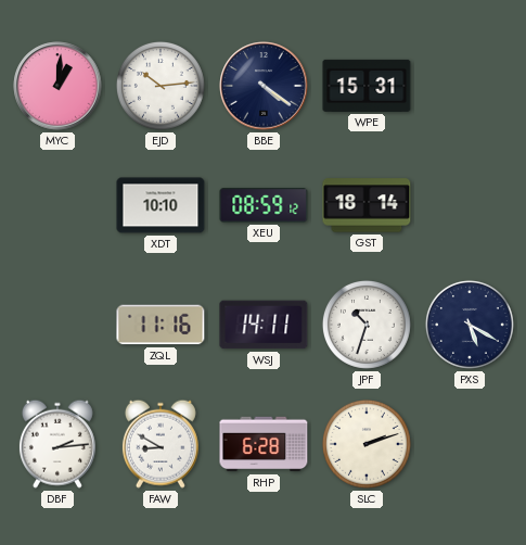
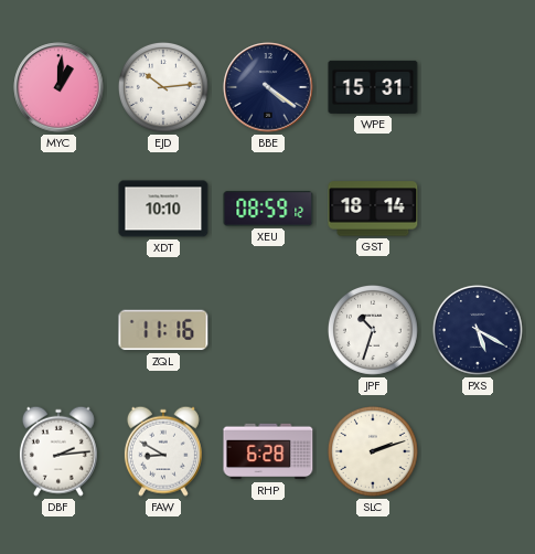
WSJ: 14:11 -> none
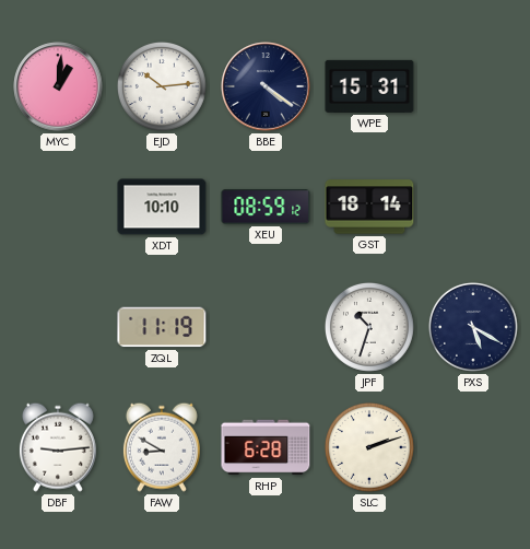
ZQL: 11:16 -> 11:19
DBF: 2:14 -> 9:14
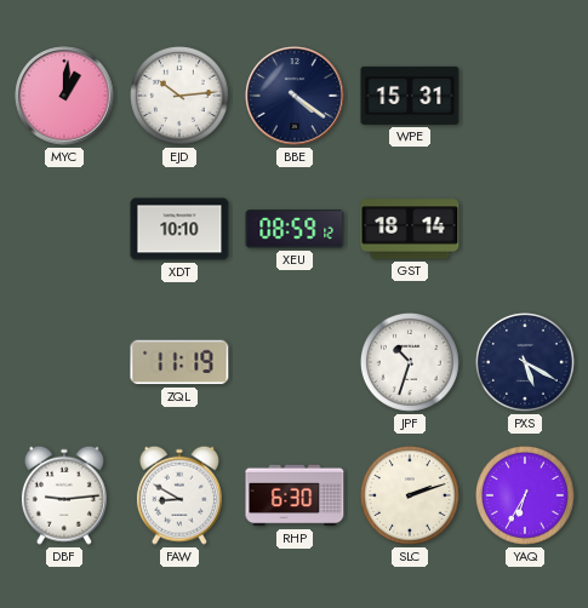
RHP: 6:28 -> 6:30
YAQ: none -> 6:35
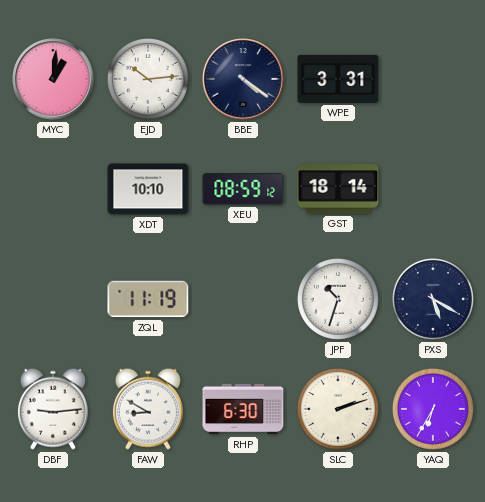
WPE: 15:31 -> 3:31
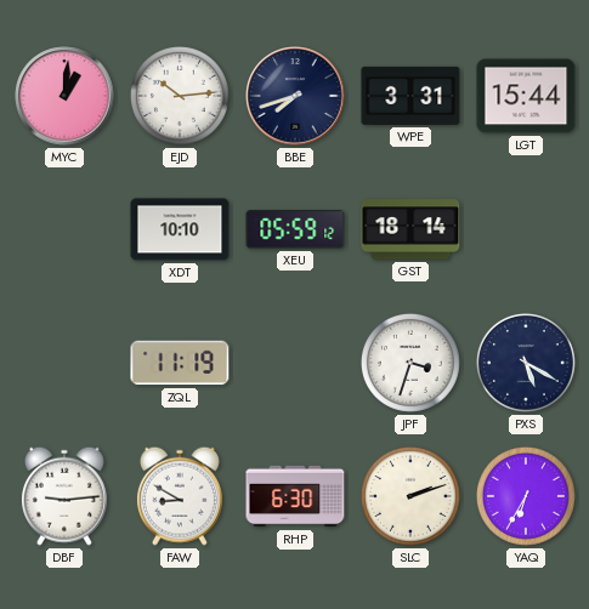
BBE: 4:21 -> 7:42
LGT: none -> 15:44
XEU: 08:59 -> 05:59
JPF: 10:33 -> 3:33
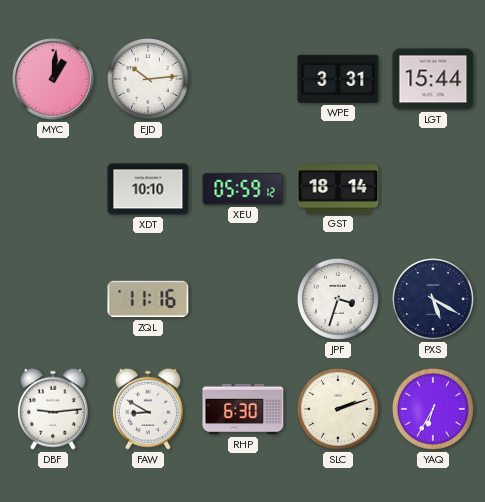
BBE: 7:42 -> none
ZQL: 11:19 -> 11:16
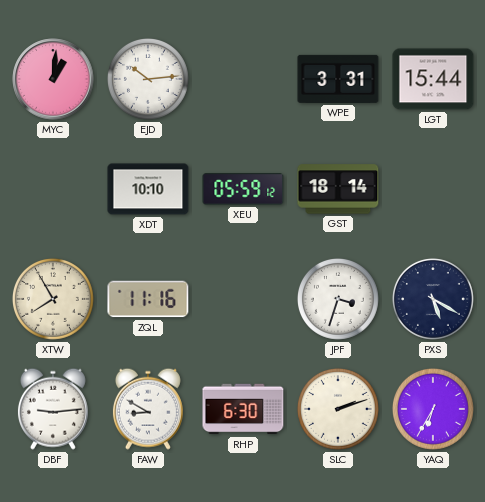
XTW: none -> 7:55
